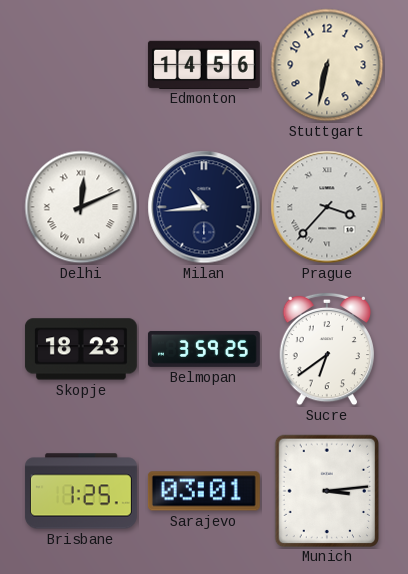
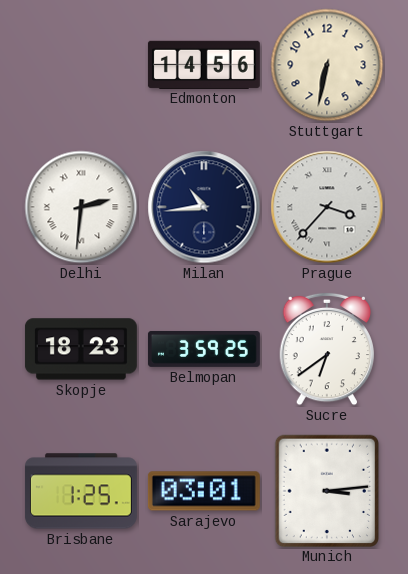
Delhi: 12:11 -> 2:31
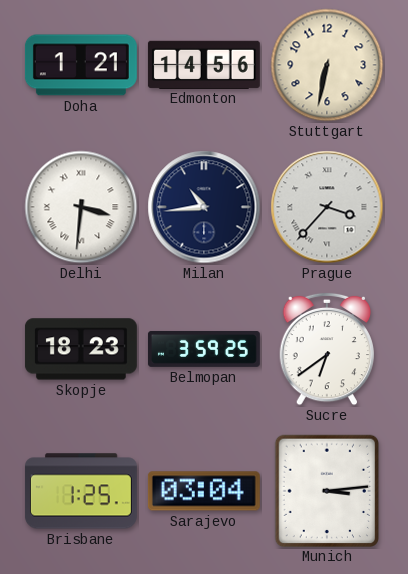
Doha: none -> 1:21
Delhi: 2:31 -> 3:31
Sarajevo: 03:01 -> 03:04
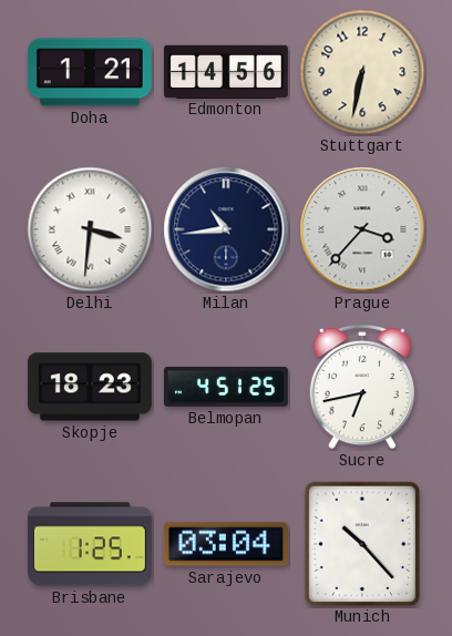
Belmopan: 3:59 -> 4:51
Sucre: 6:39 -> 6:43
Munich: 3:14 -> 10:23
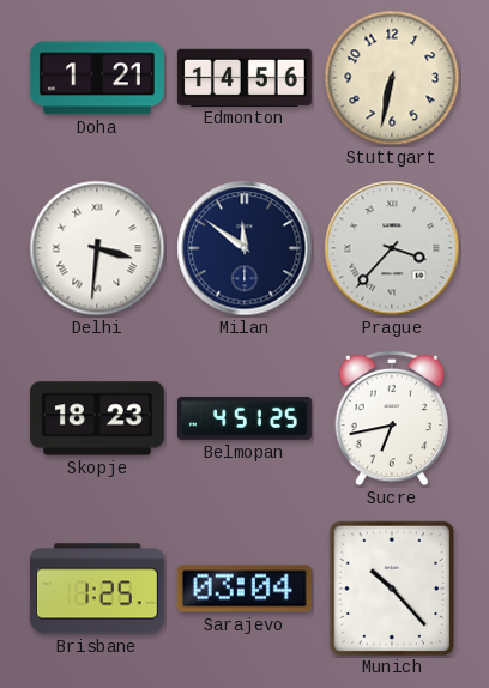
Milan: 10:44 -> 11:51
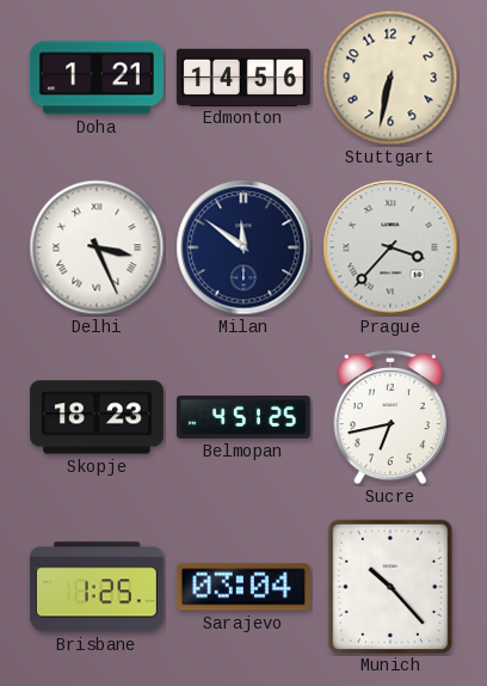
Delhi: 3:31 -> 3:26
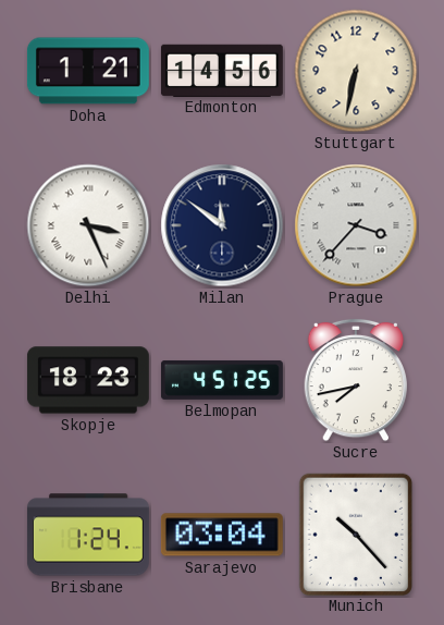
Sucre: 6:43 -> 7:43
Brisbane: 1:25 -> 1:24
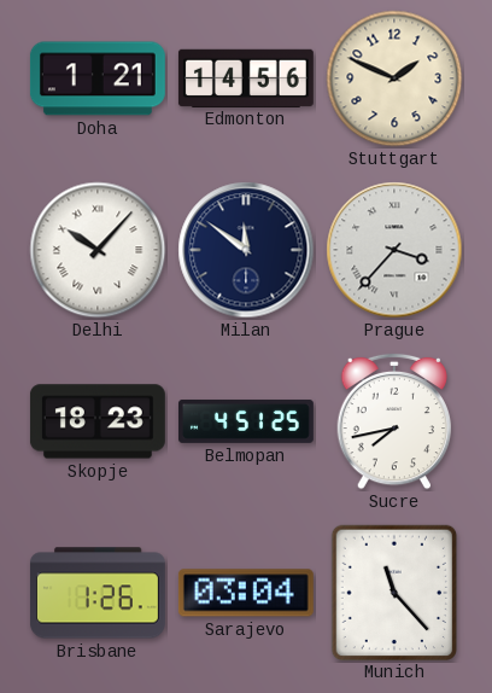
Stuttgart: 6:32 -> 1:49
Delhi: 3:26 -> 10:07
Brisbane: 1:24 -> 1:26
Munich: 10:23 -> 11:23
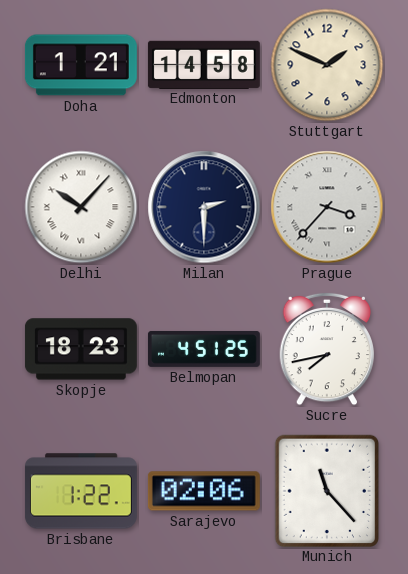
Edmonton: 14:56 -> 14:58
Milan: 11:51 -> 2:30
Brisbane: 1:26 -> 1:22
Sarajevo: 03:04 -> 02:06
